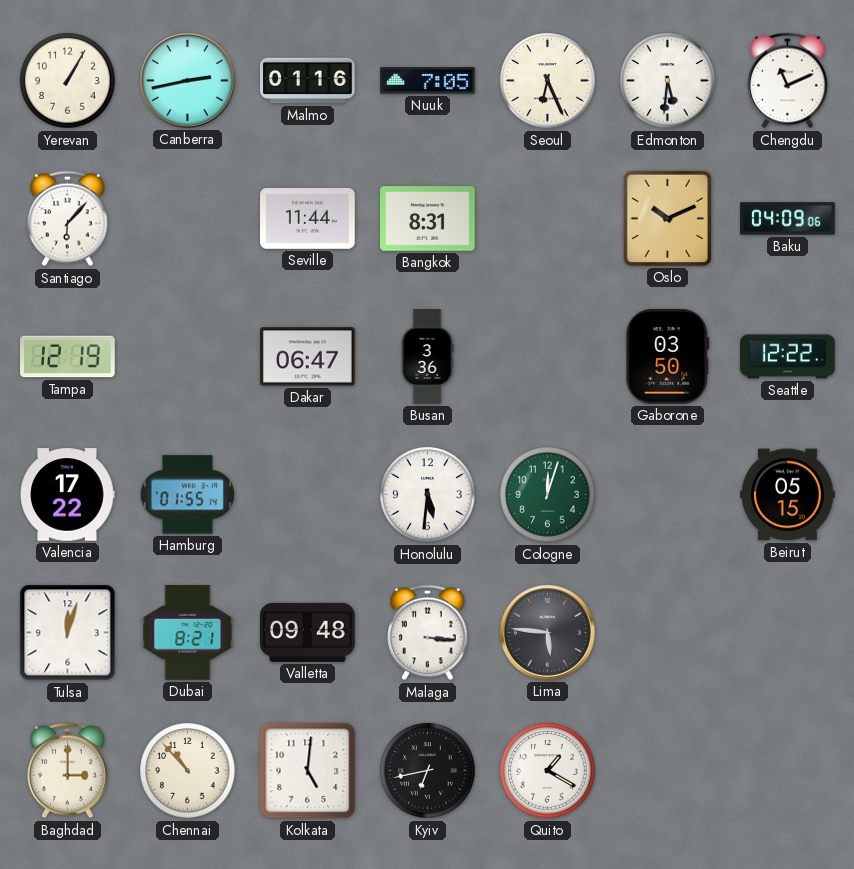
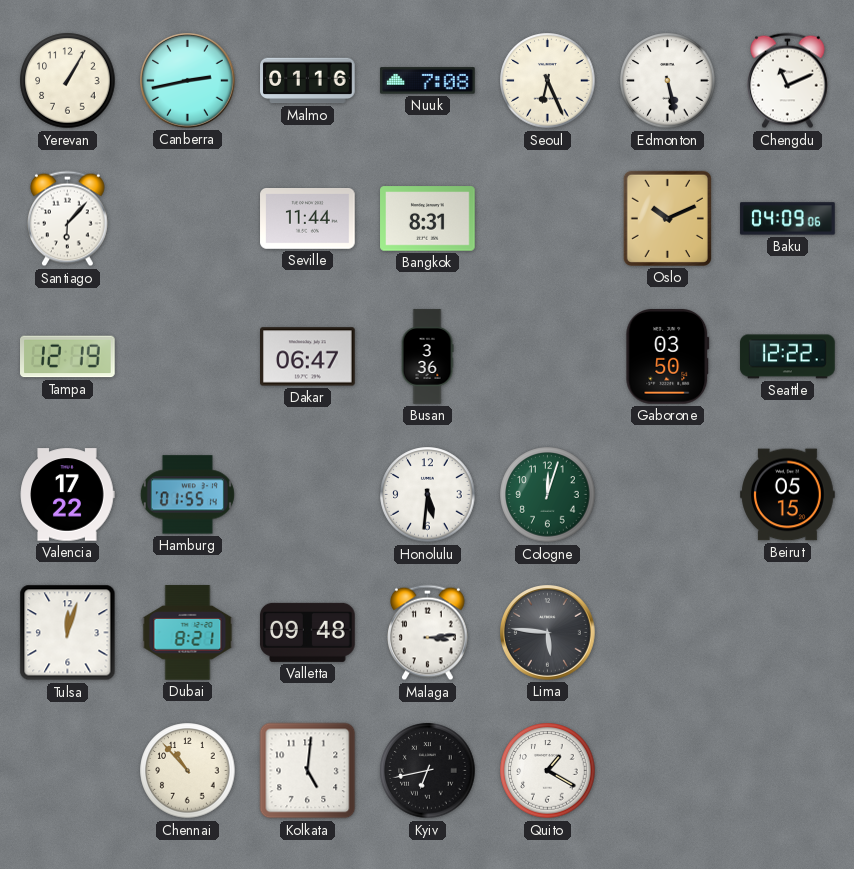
Nuuk: 7:05 -> 7:08
Edmonton: 5:31 -> 5:28
Malaga: 3:16 -> 3:14
Baghdad: 3:00 -> none
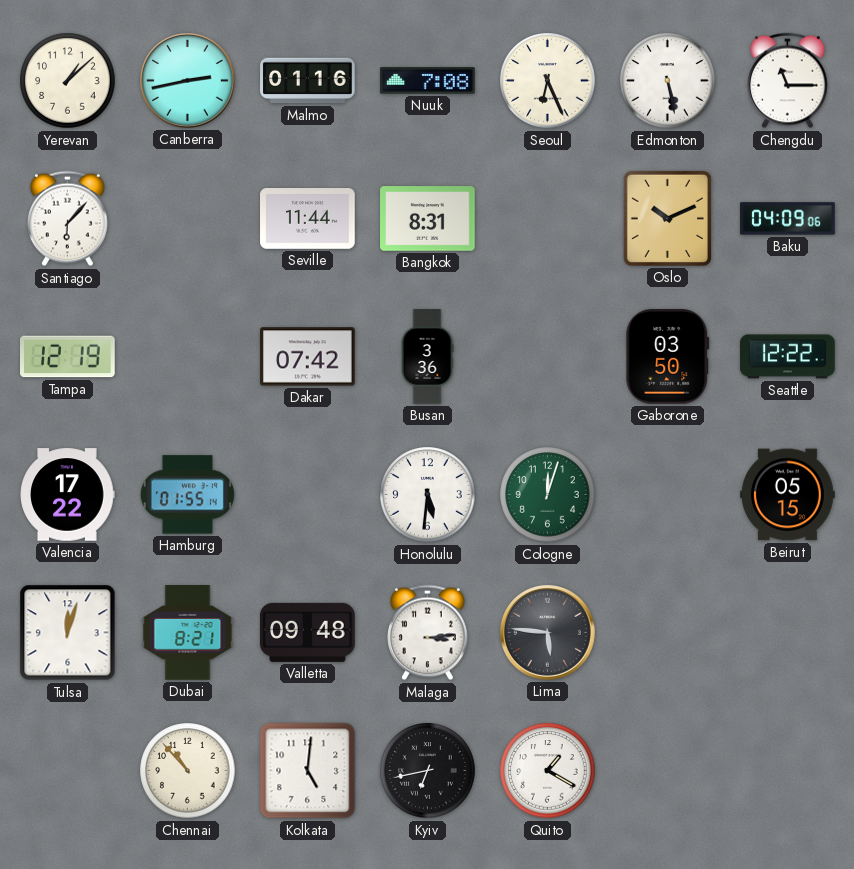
Yerevan: 1:05 -> 1:08
Chengdu: 11:11 -> 11:15
Dakar: 06:47 -> 07:42
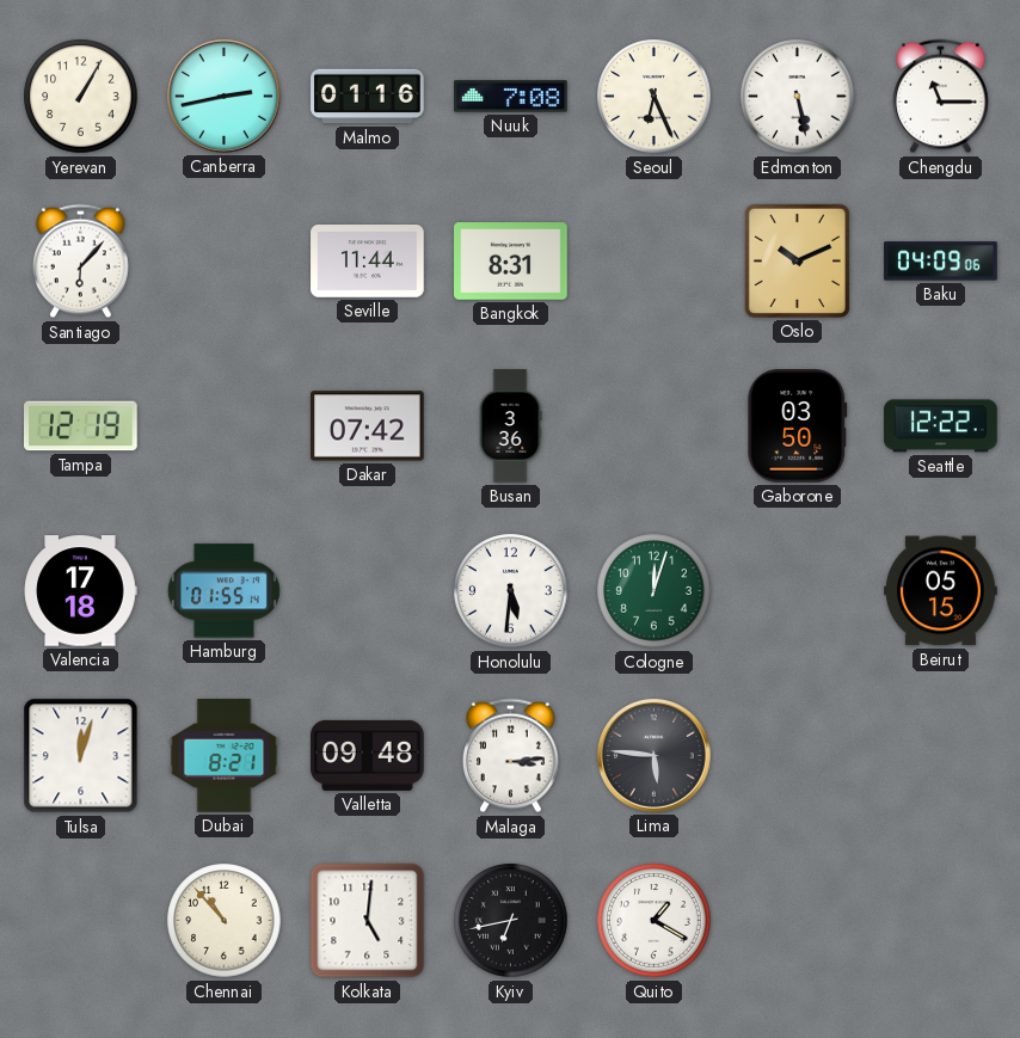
Yerevan: 1:08 -> 1:05
Valencia: 17:22 -> 17:18
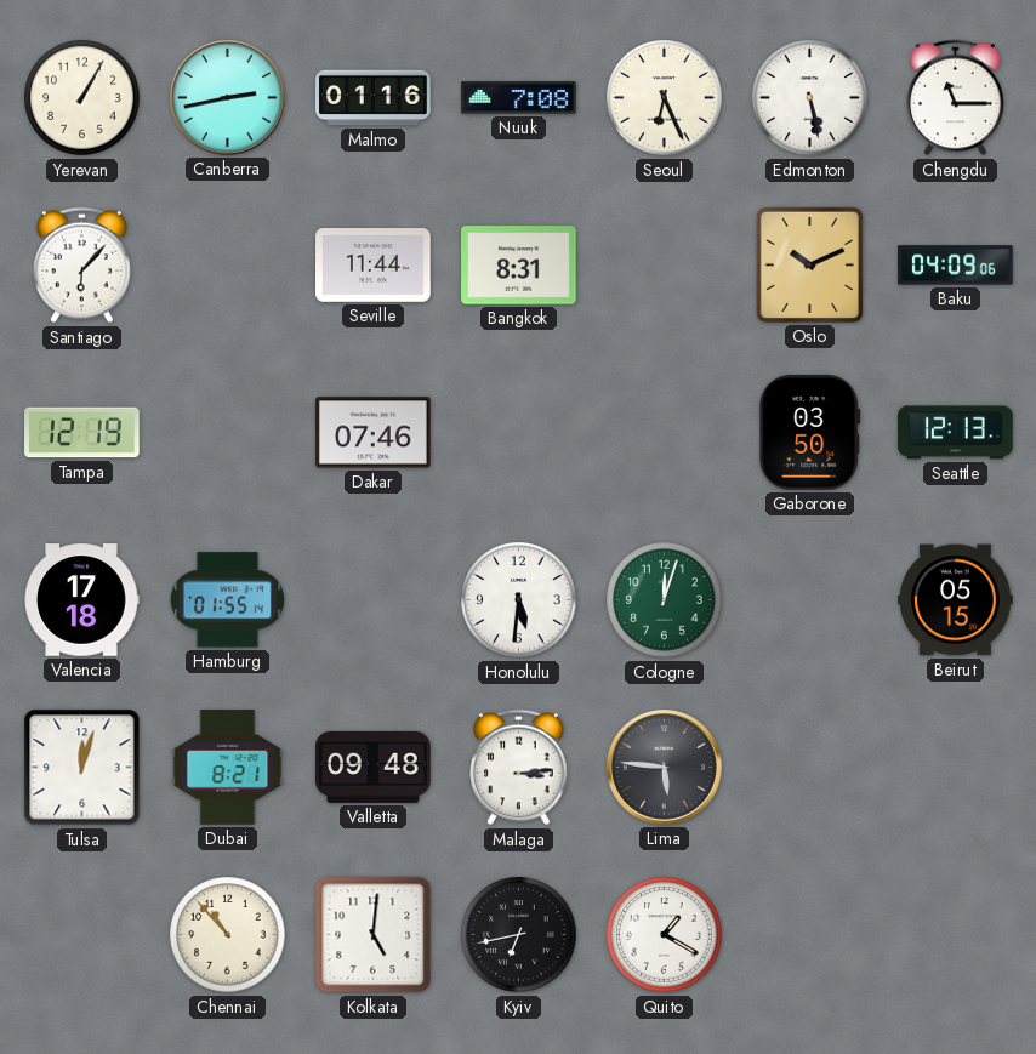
Dakar: 07:42 -> 07:46
Busan: 3:36 -> none
Seattle: 12:22 -> 12:13
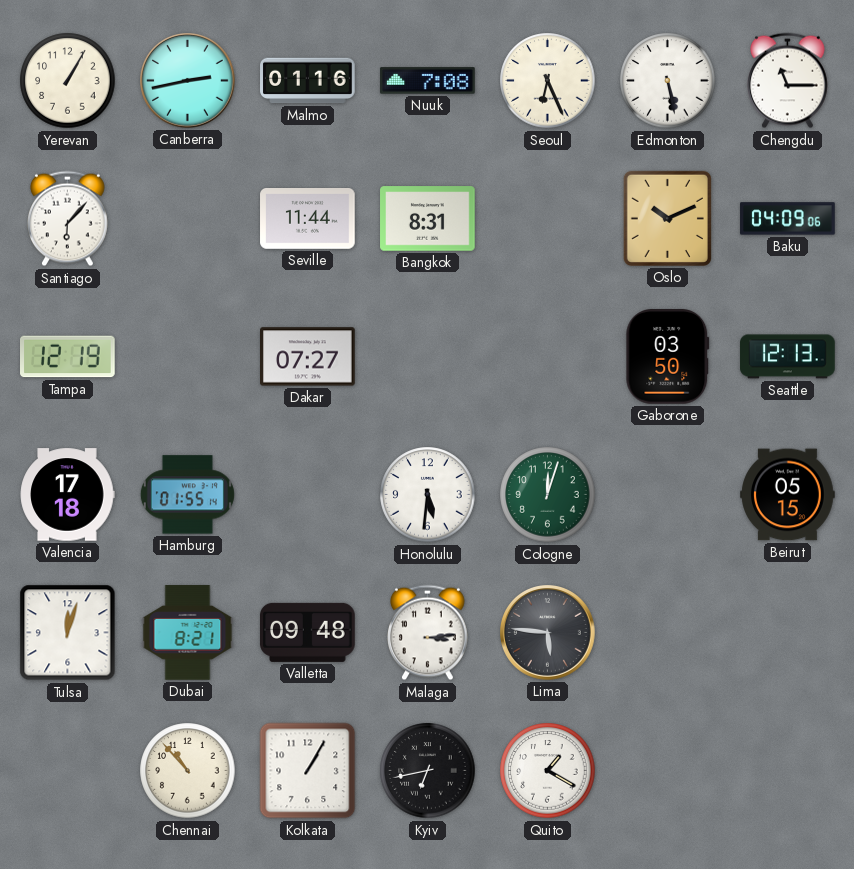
Dakar: 07:46 -> 07:27
Kolkata: 5:01 -> 1:05
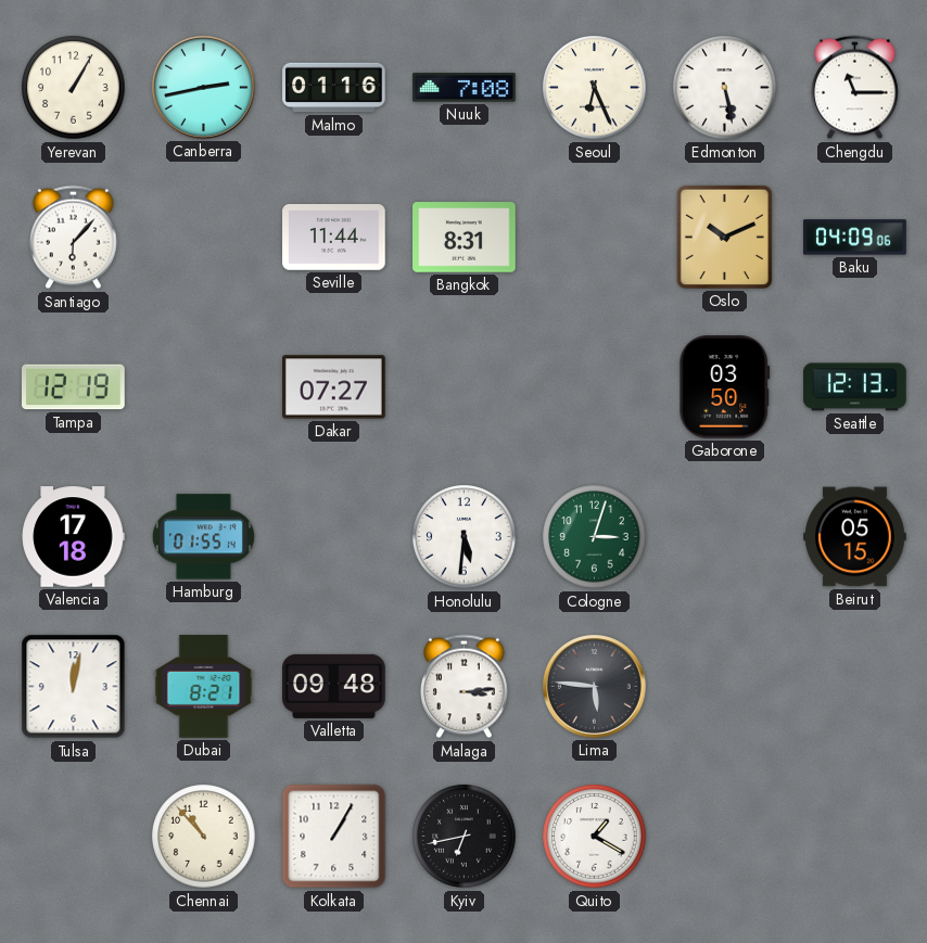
Cologne: 12:03 -> 3:03
Tulsa: 12:03 -> 12:02
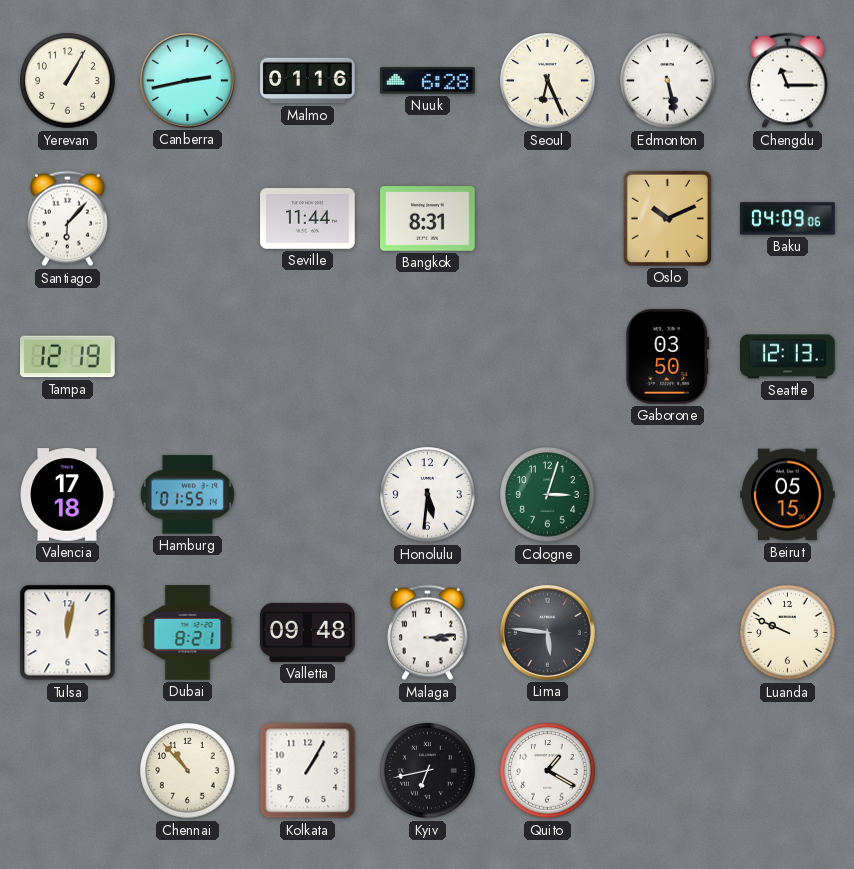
Nuuk: 7:08 -> 6:28
Dakar: 07:27 -> none
Luanda: none -> 9:49
